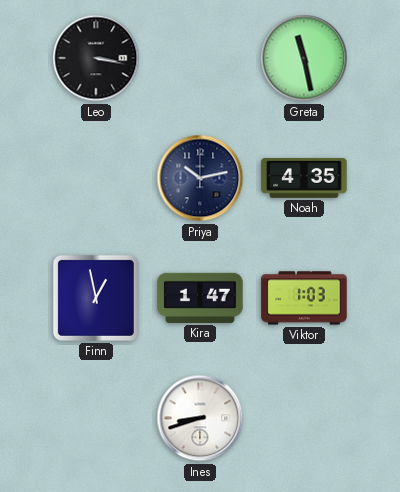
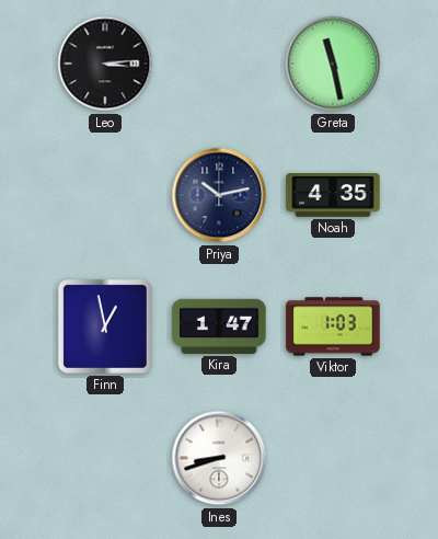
Leo: 3:17 -> 3:14
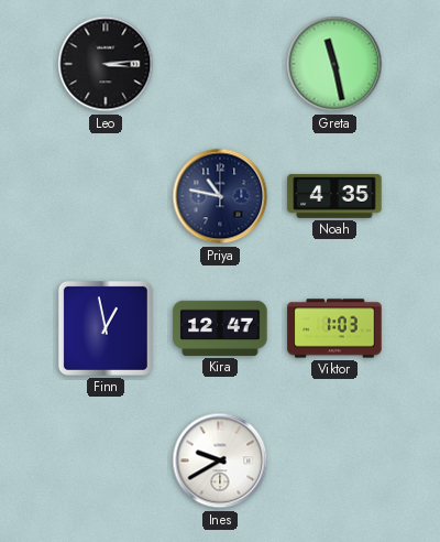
Priya: 10:13 -> 10:47
Kira: 1:47 -> 12:47
Ines: 8:42 -> 9:40
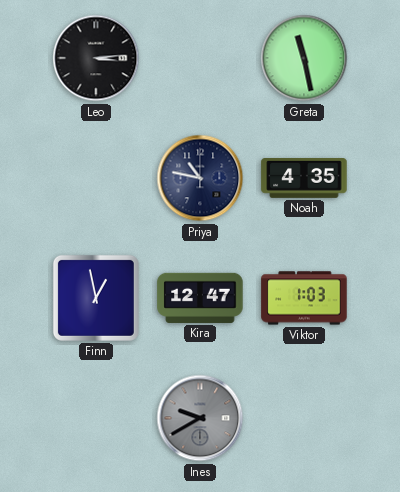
Ines dial: white -> grey
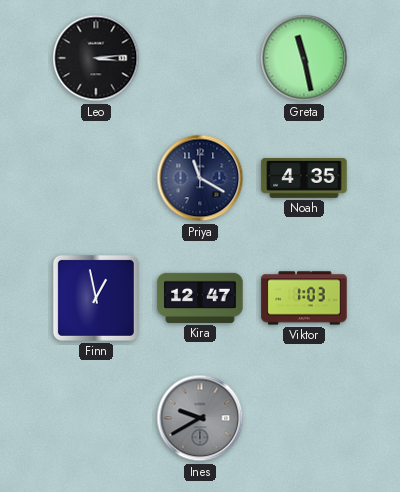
Priya: 10:47 -> 11:20
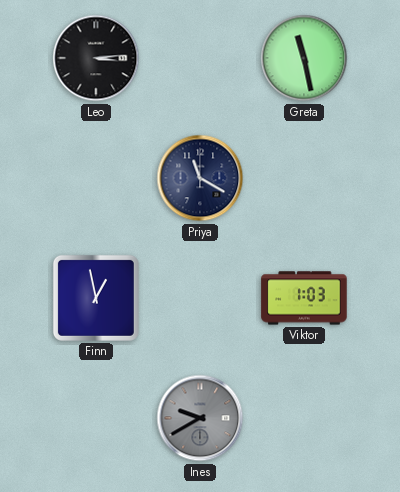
Noah: 4:35 -> none
Kira: 12:47 -> none
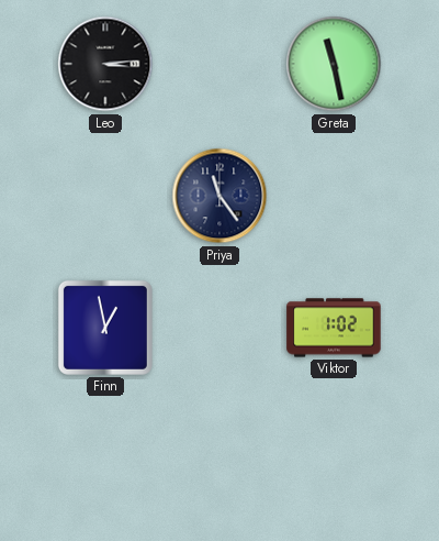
Priya: 11:20 -> 11:24
Viktor: 1:03 -> 1:02
Ines: 9:40 -> none
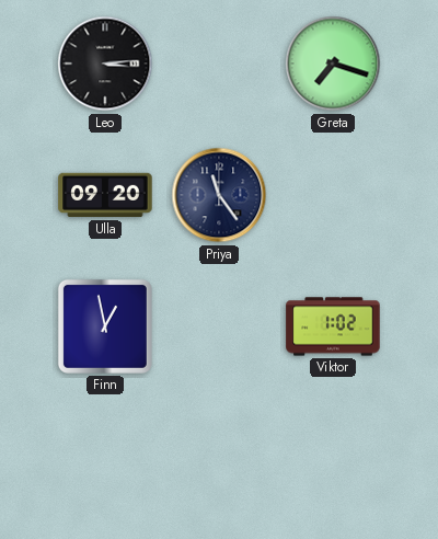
Greta: 11:28 -> 7:18
Ulla: none -> 09:20
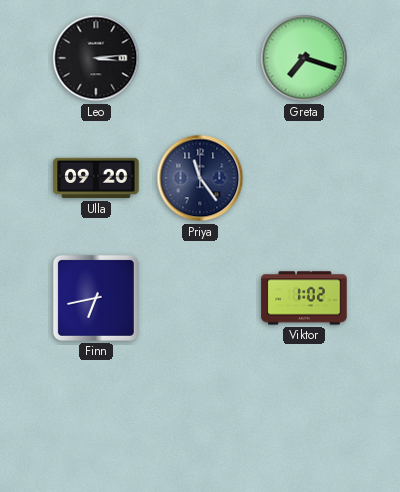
Finn: 12:58 -> 6:43
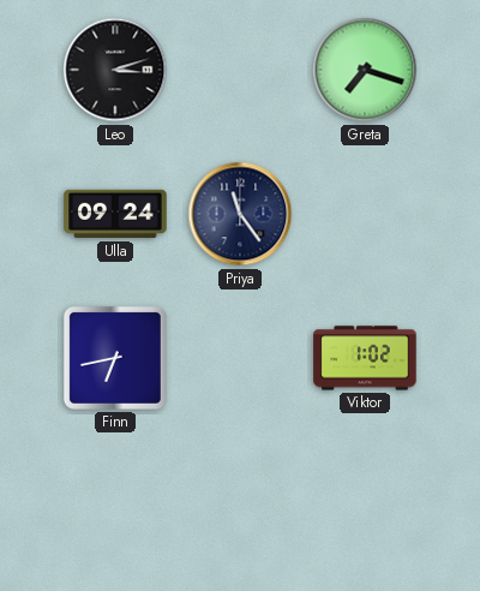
Leo: 3:14 -> 3:12
Ulla: 09:20 -> 09:24
